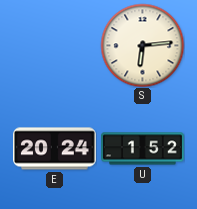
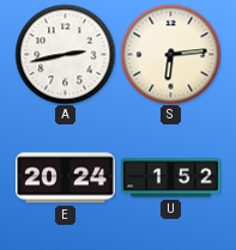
A: none -> 2:43
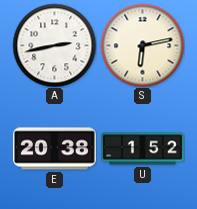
S: 6:14 -> 6:13
E: 20:24 -> 20:38
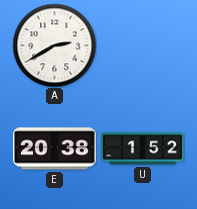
A: 2:43 -> 2:40
S: 6:13 -> none
